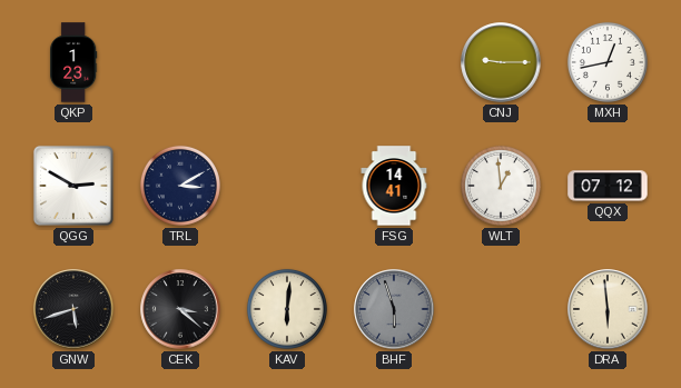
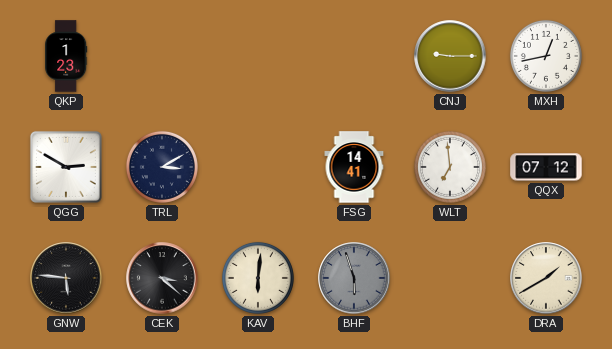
WLT: 12:59 -> 6:59
GNW: 5:42 -> 5:46
DRA: 5:59 -> 1:40
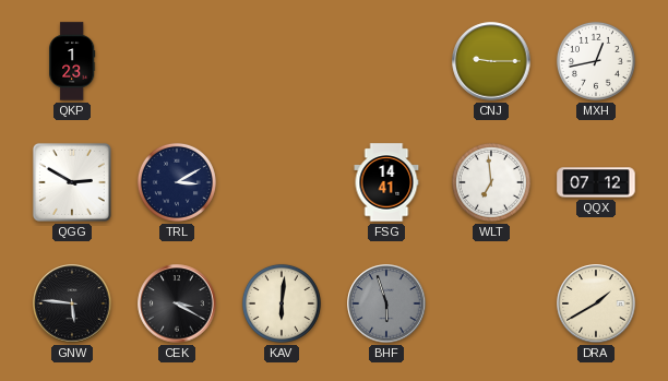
CEK: 3:22 -> 3:20
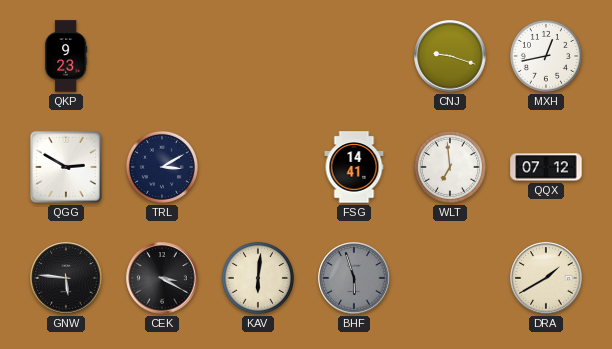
QKP: 1:23 -> 9:23
CNJ: 9:15 -> 9:18
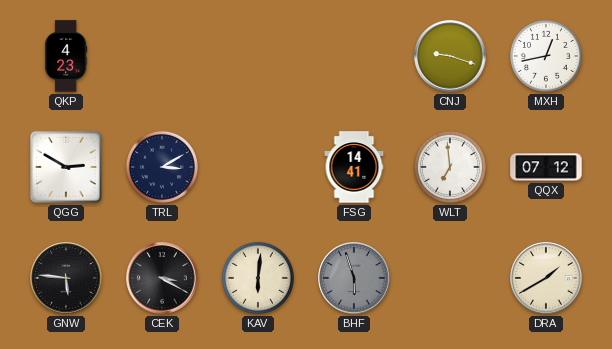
QKP: 9:23 -> 4:23
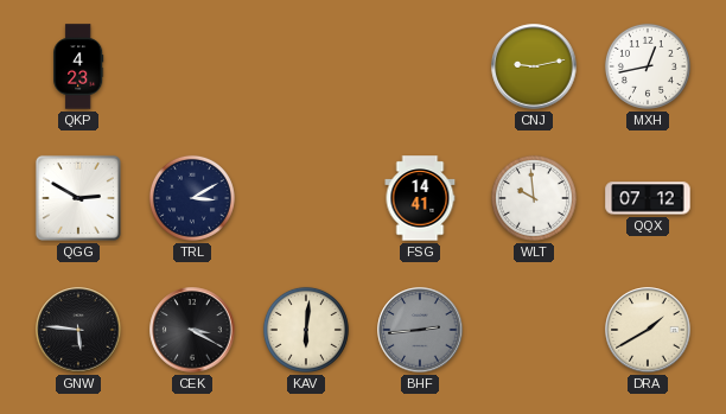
CNJ: 9:18 -> 9:13
WLT: 6:59 -> 9:59
BHF: 5:57 -> 2:44
